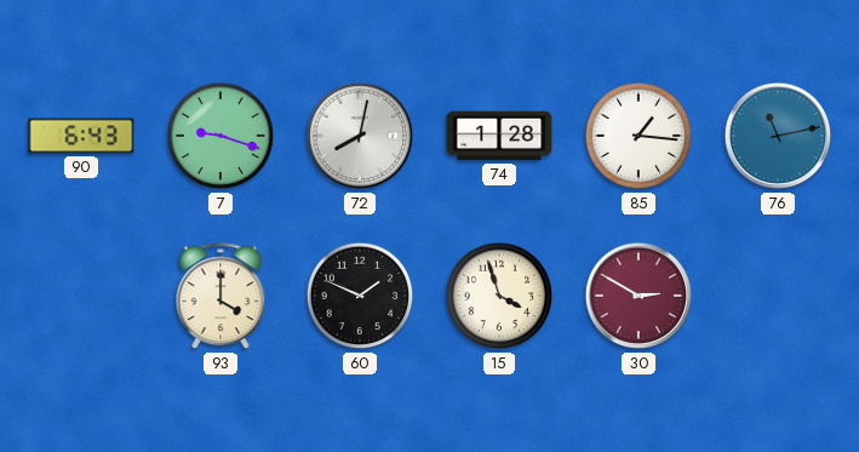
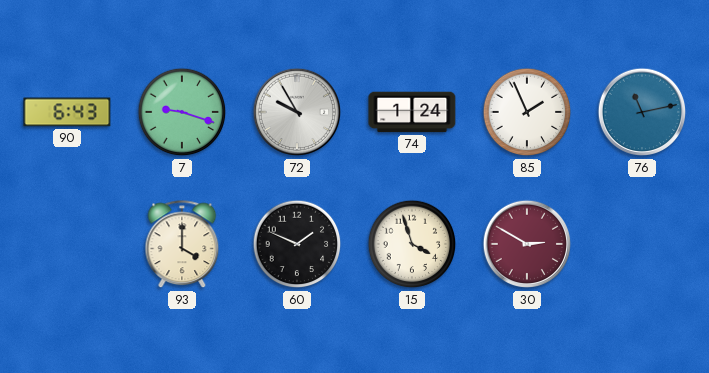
72: 8:02 -> 9:55
74: 1:28 -> 1:24
85: 1:16 -> 1:56
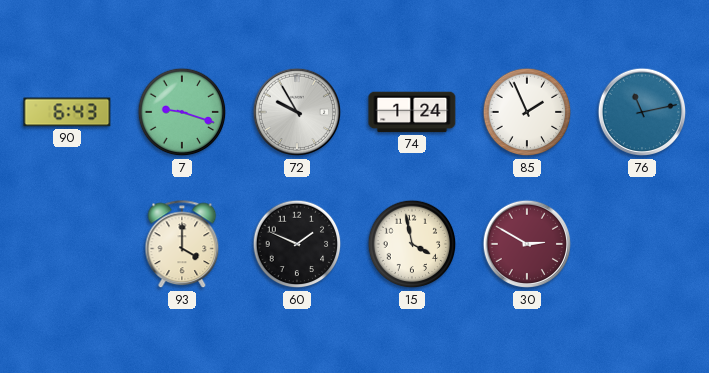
15: 3:57 -> 3:58
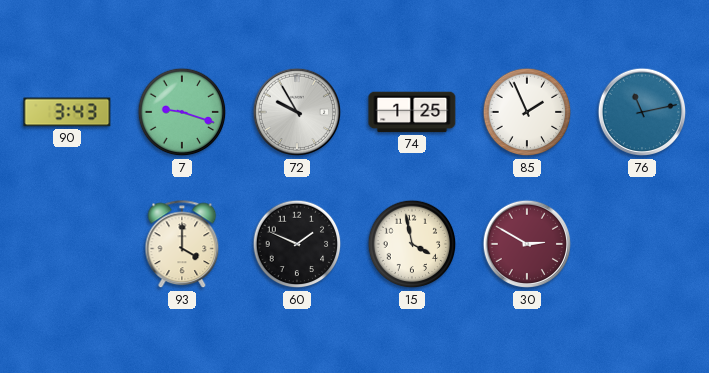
90: 6:43 -> 3:43
74: 1:24 -> 1:25
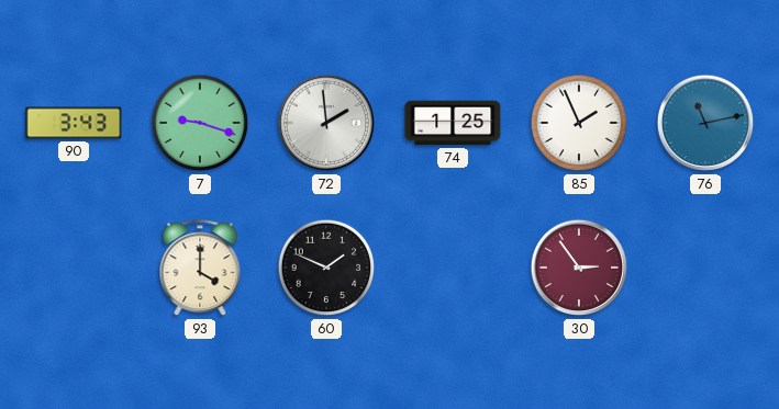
72: 9:55 -> 1:59
15: 3:58 -> none
30: 2:50 -> 2:54
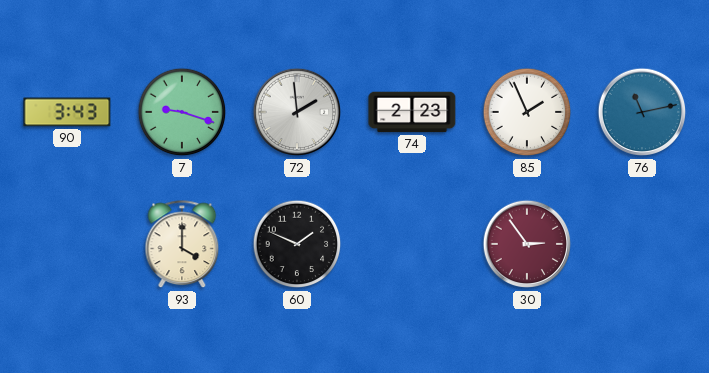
74: 1:25 -> 2:23
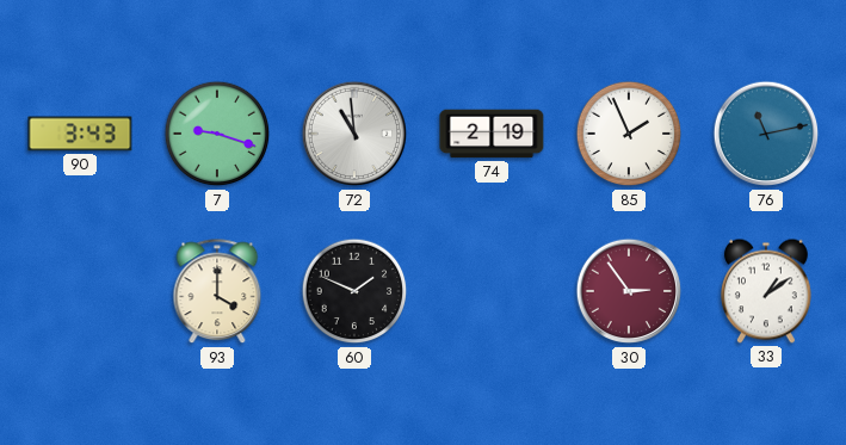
72: 1:59 -> 10:59
74: 2:23 -> 2:19
33: none -> 1:09
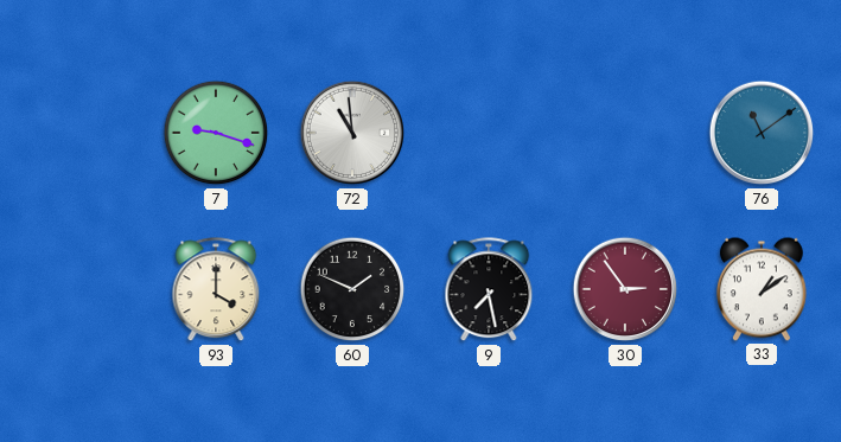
90: 3:43 -> none
74: 2:19 -> none
85: 1:56 -> none
76: 11:13 -> 11:09
9: none -> 7:28
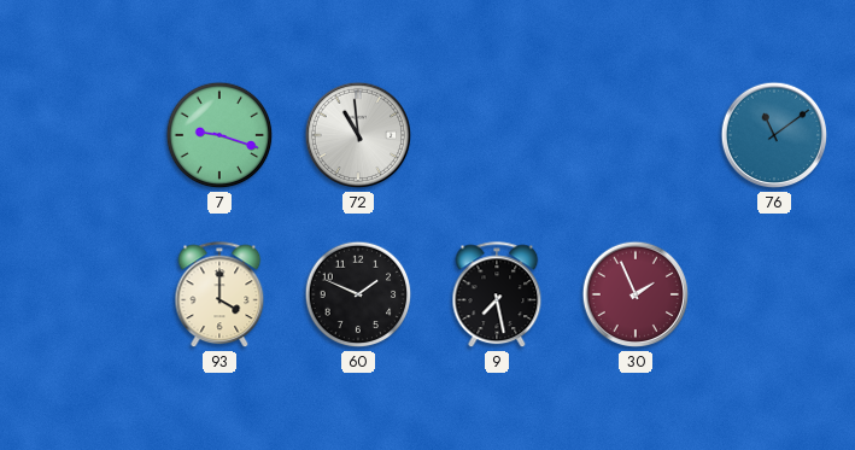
30: 2:54 -> 1:56
33: 1:09 -> none
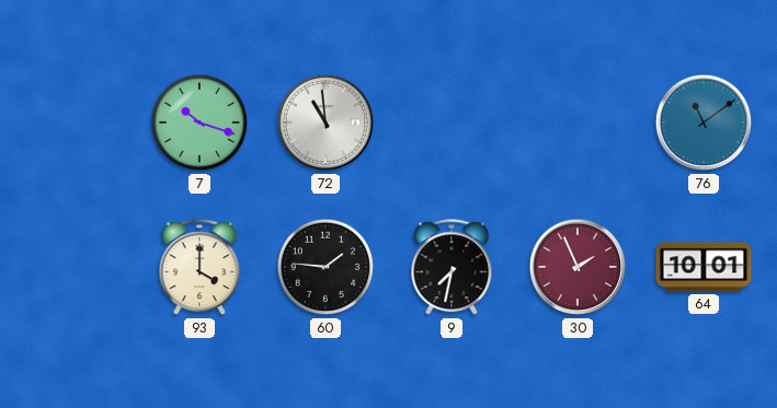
7: 9:18 -> 10:18
60: 1:49 -> 1:46
9: 7:28 -> 7:32
64: none -> 10:01
